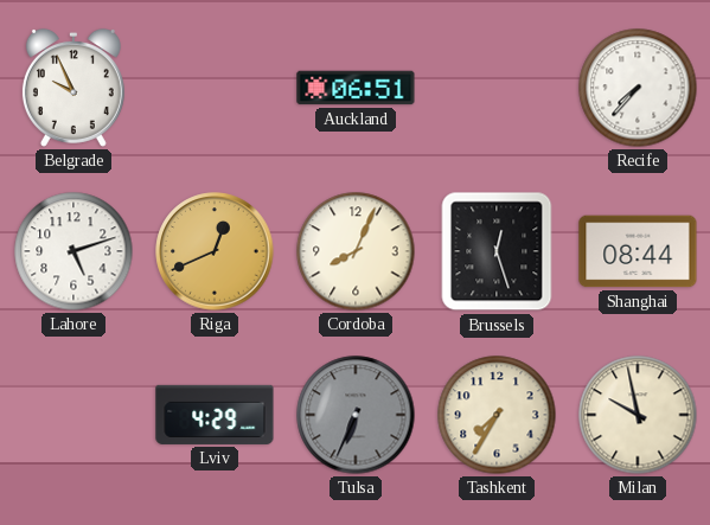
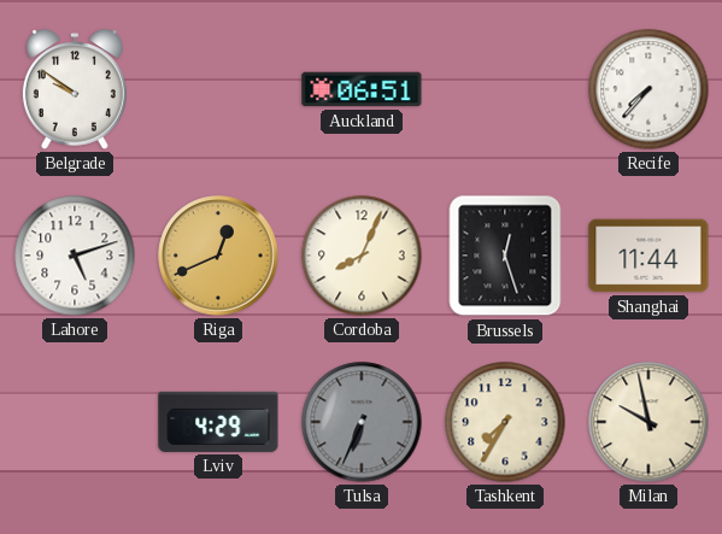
Belgrade: 9:56 -> 9:51
Shanghai: 08:44 -> 11:44
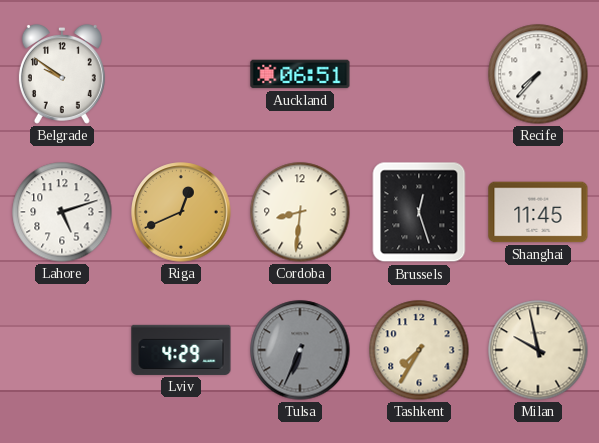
Cordoba: 8:04 -> 8:31
Shanghai: 11:44 -> 11:45
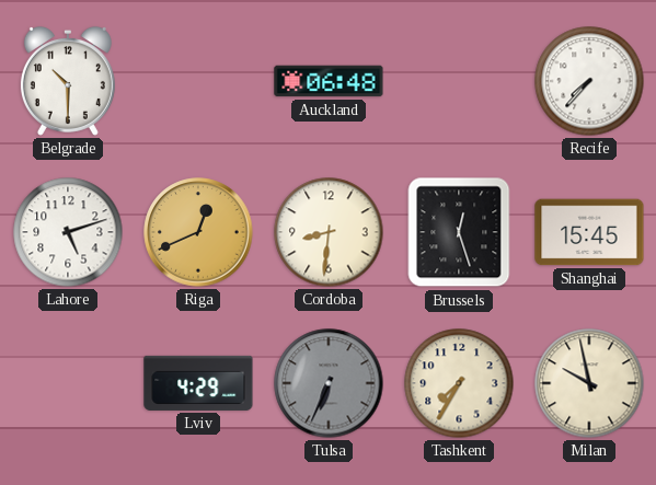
Belgrade: 9:51 -> 10:30
Auckland: 06:51 -> 06:48
Shanghai: 11:45 -> 15:45
